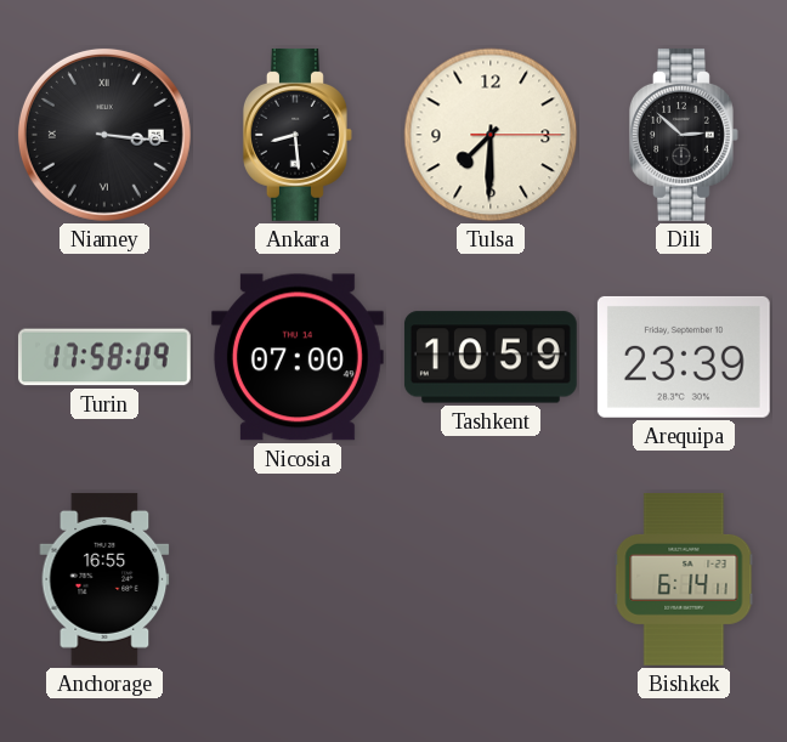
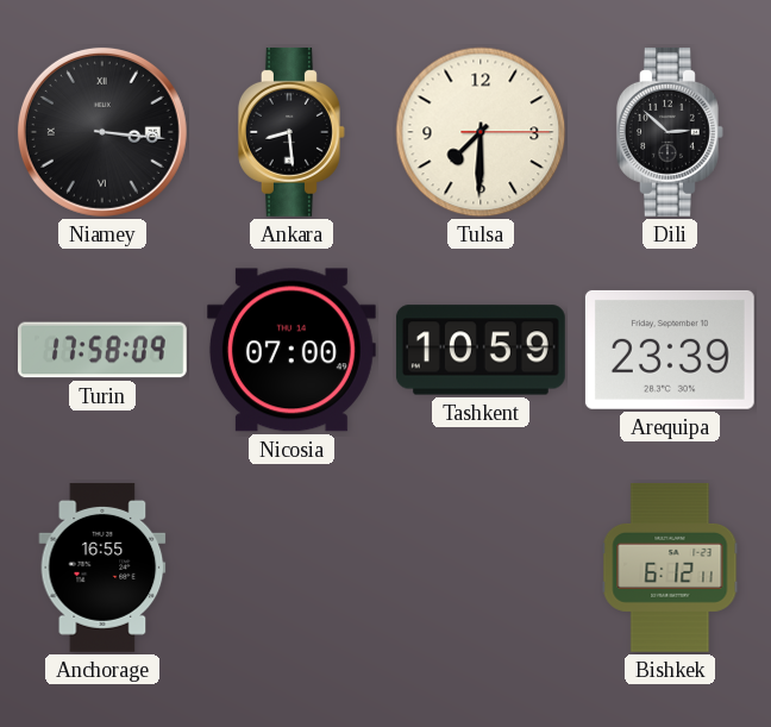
Bishkek: 6:14 -> 6:12
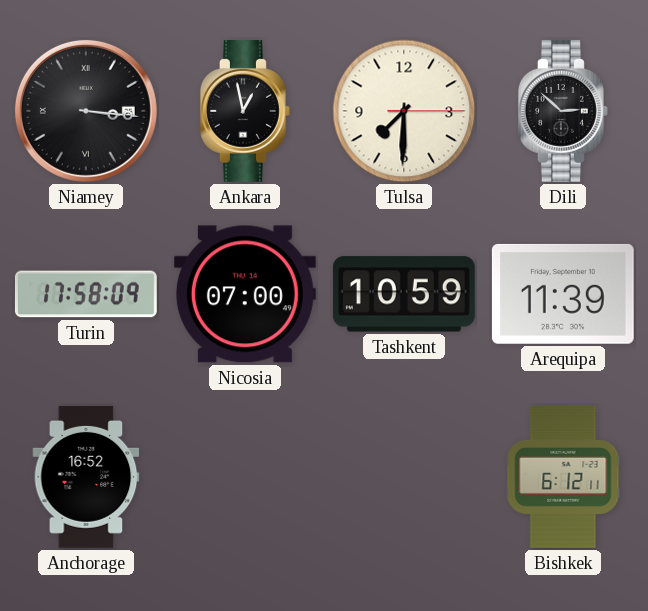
Ankara: 8:29 -> 12:58
Arequipa: 23:39 -> 11:39
Anchorage: 16:55 -> 16:52
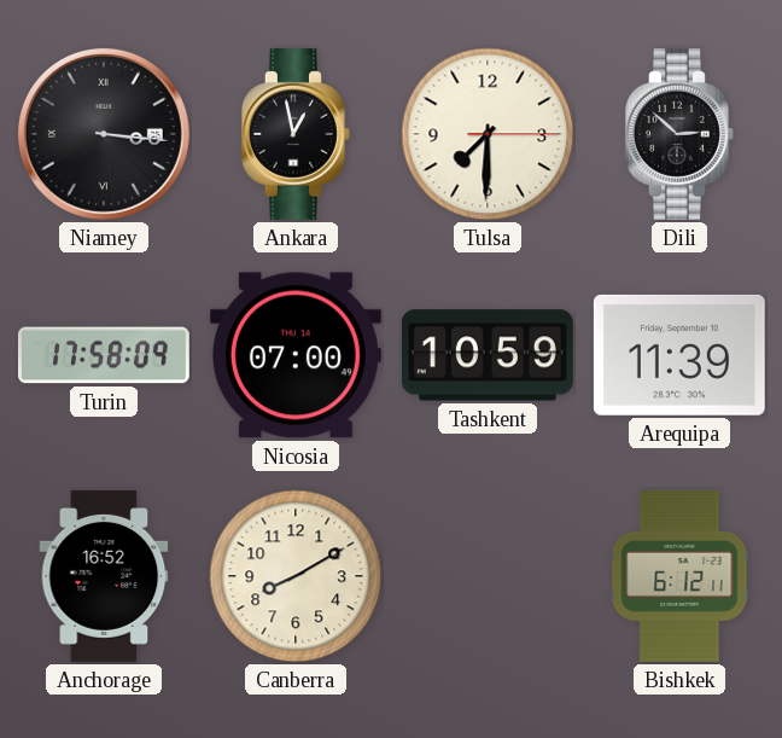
Canberra: none -> 8:10
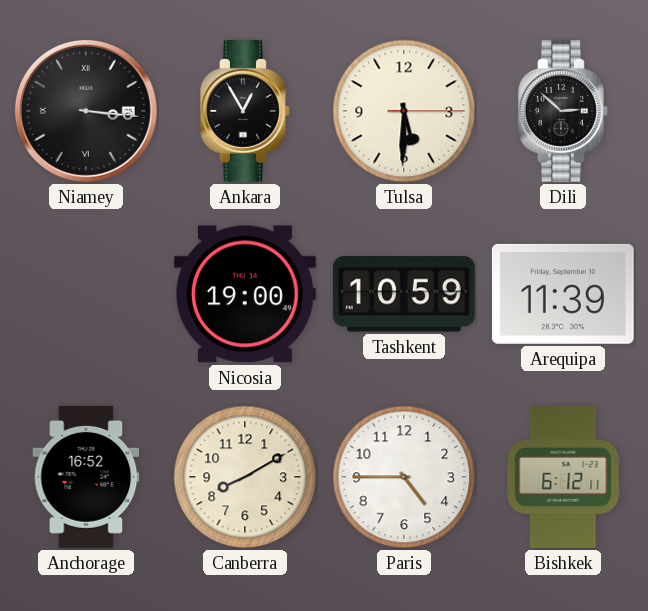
Ankara: 12:58 -> 12:55
Tulsa: 7:30 -> 5:30
Turin: 17:58 -> none
Nicosia: 07:00 -> 19:00
Paris: none -> 4:45
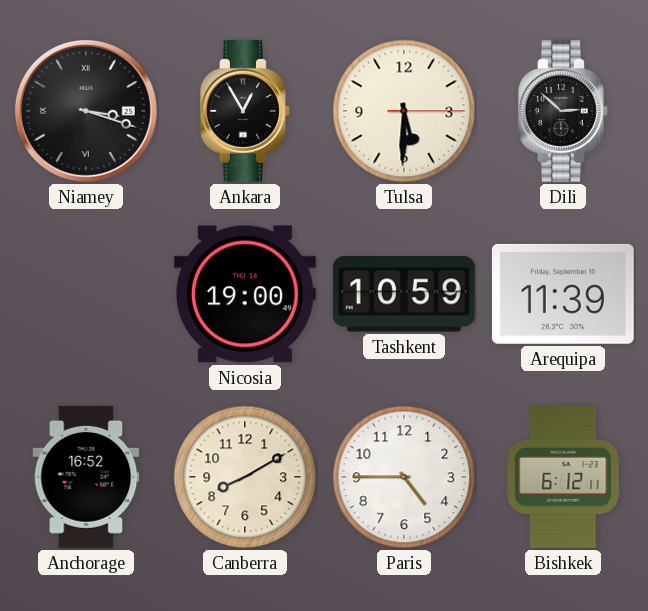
Niamey: 3:16 -> 3:18
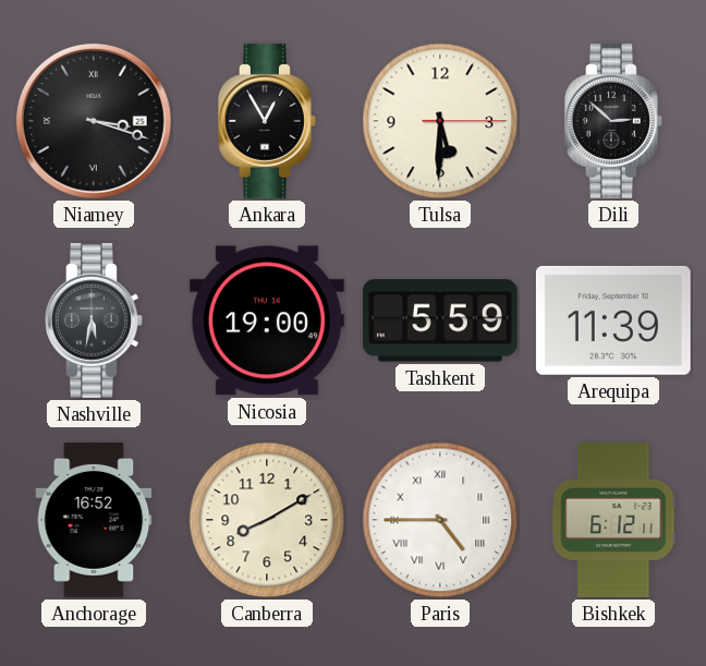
Nashville: none -> 5:32
Tashkent: 10:59 -> 5:59
Paris numerals: Arabic -> Roman
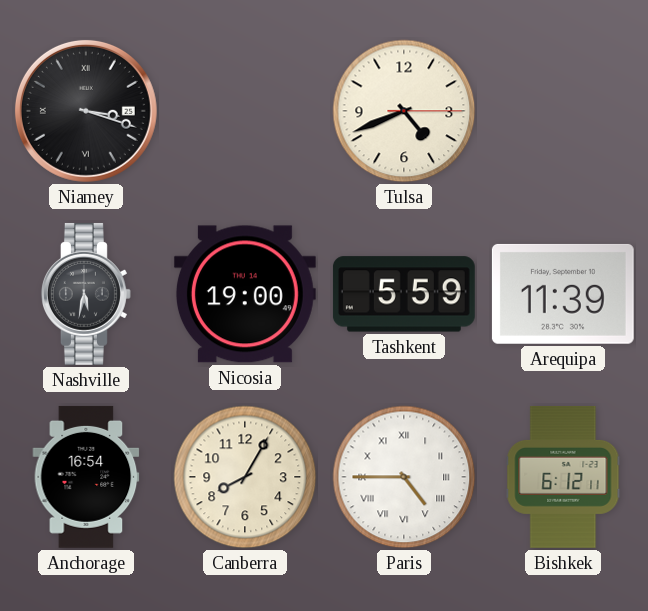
Ankara: 12:55 -> none
Tulsa: 5:30 -> 4:41
Dili: 2:52 -> none
Anchorage: 16:52 -> 16:54
Canberra: 8:10 -> 8:05
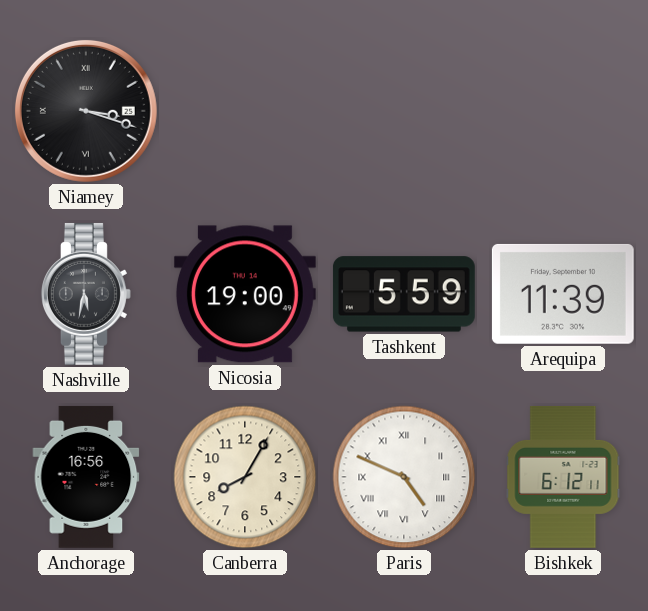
Tulsa: 4:41 -> none
Anchorage: 16:54 -> 16:56
Paris: 4:45 -> 4:49
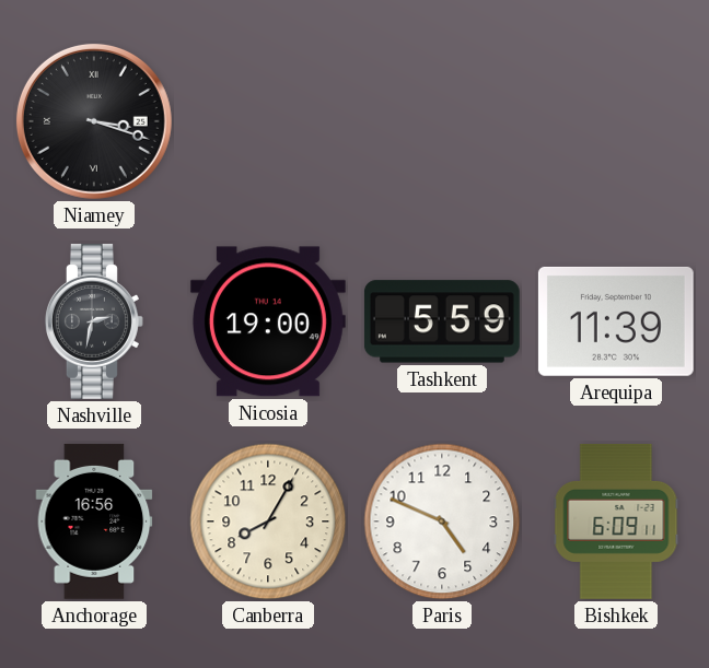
Nashville: 5:32 -> 2:32
Paris numerals: Roman -> Arabic
Bishkek: 6:12 -> 6:09
